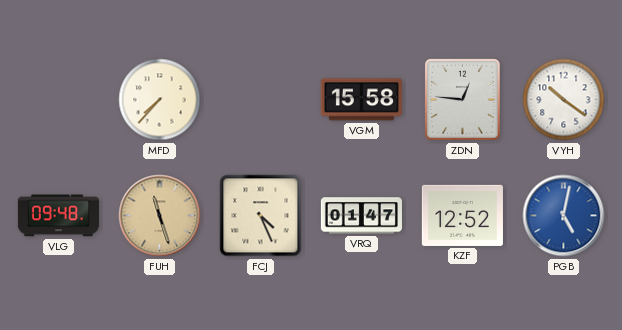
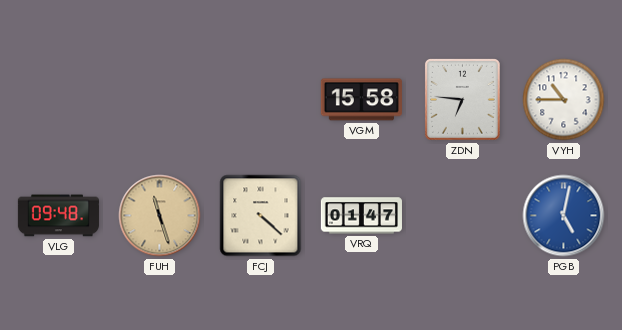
MFD: 7:37 -> none
ZDN: 12:46 -> 6:46
VYH: 10:21 -> 10:45
FCJ: 4:26 -> 4:22
KZF: 12:52 -> none
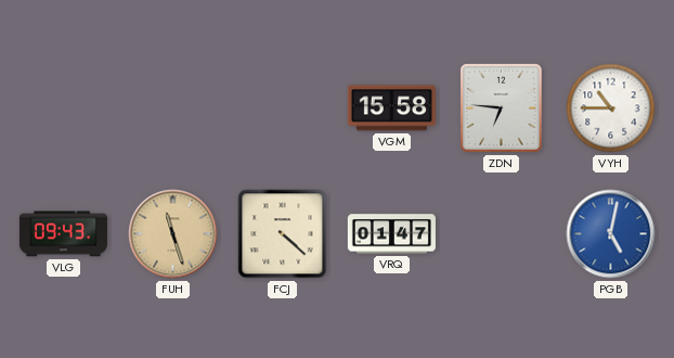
VLG: 09:48 -> 09:43
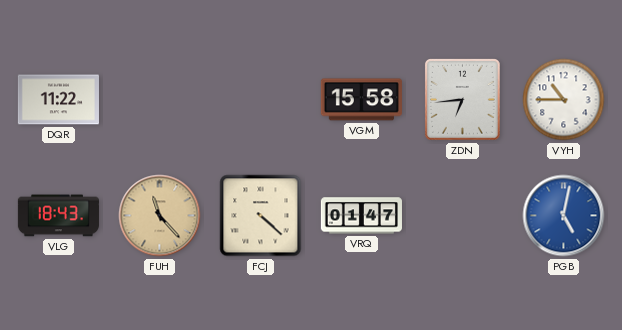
DQR: none -> 11:22
ZDN: 6:46 -> 6:44
VLG: 09:43 -> 18:43
FUH: 11:27 -> 11:23
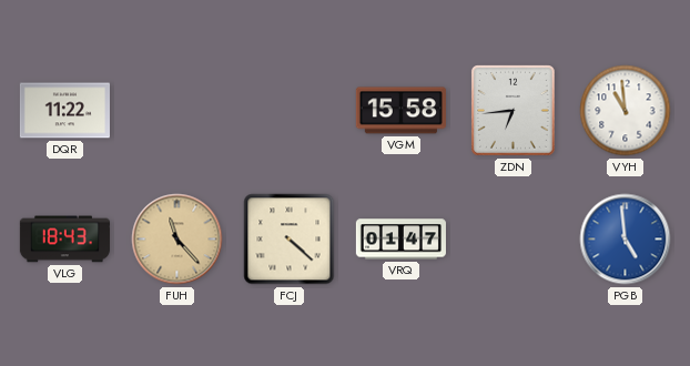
VYH: 10:45 -> 10:59
PGB: 5:02 -> 4:59
